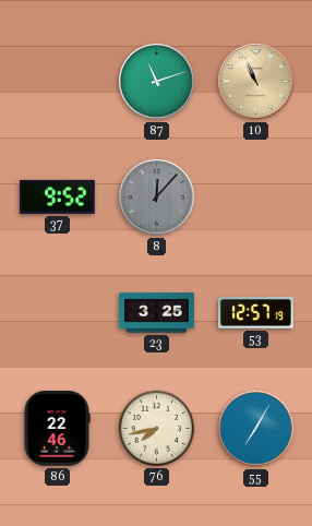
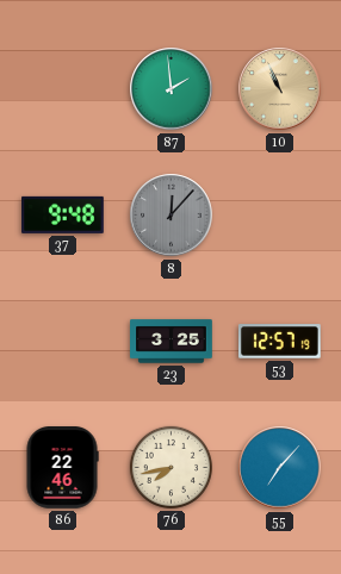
87: 11:12 -> 1:59
37: 9:52 -> 9:48
55: 7:05 -> 7:07
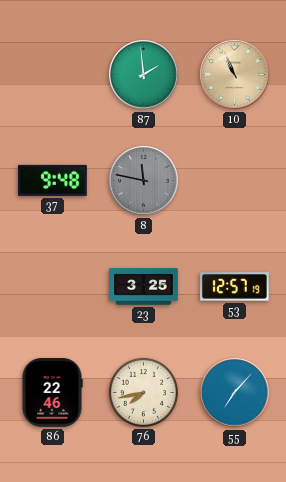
8: 12:07 -> 11:47
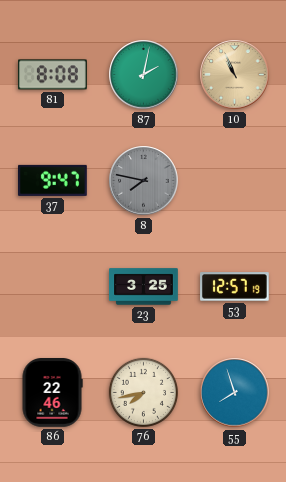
81: none -> 8:08
87: 1:59 -> 2:02
37: 9:48 -> 9:47
8: 11:47 -> 7:47
55: 7:07 -> 7:57
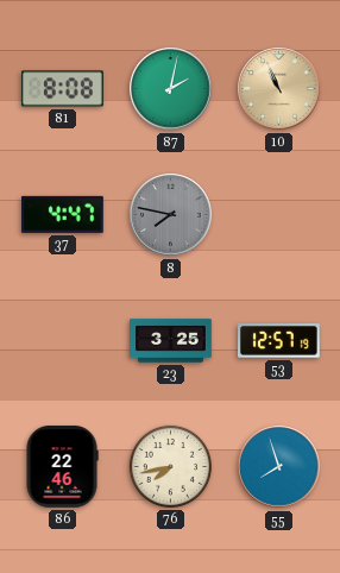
37: 9:47 -> 4:47
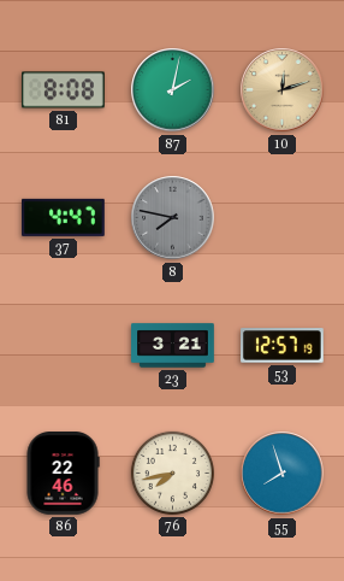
10: 10:56 -> 12:12
23: 3:25 -> 3:21
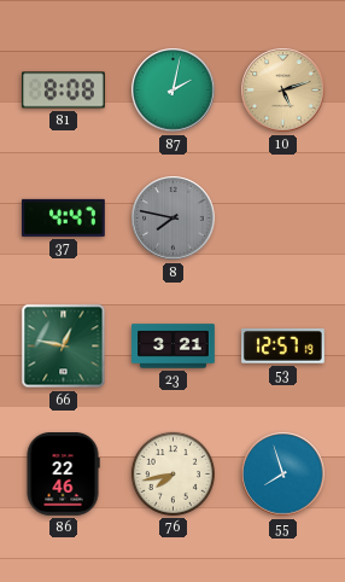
10: 12:12 -> 5:12
66: none -> 12:47
